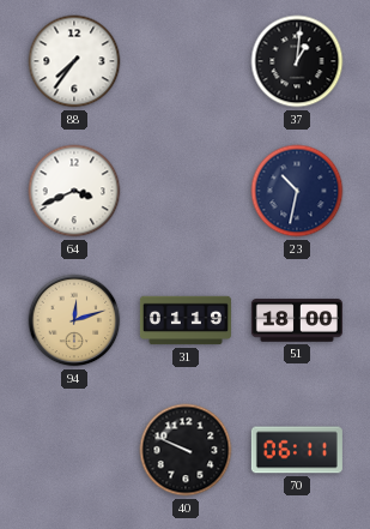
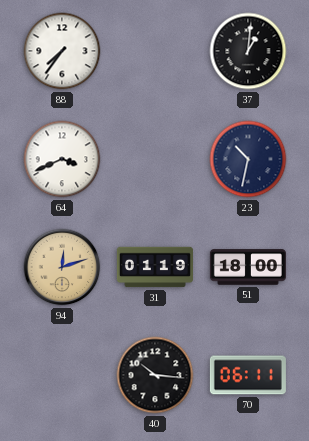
40: 9:49 -> 10:16
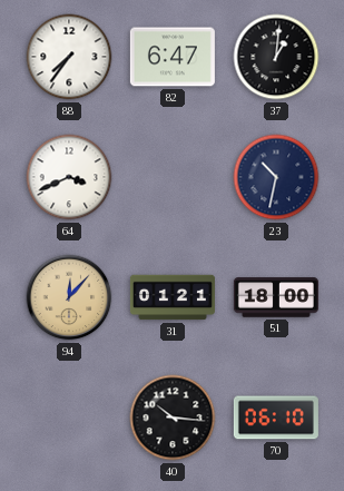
82: none -> 6:47
94: 12:12 -> 12:07
31: 01:19 -> 01:21
70: 06:11 -> 06:10
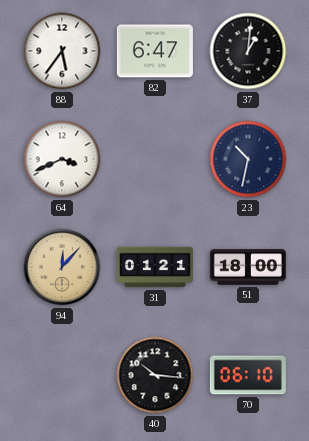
88: 7:36 -> 5:36
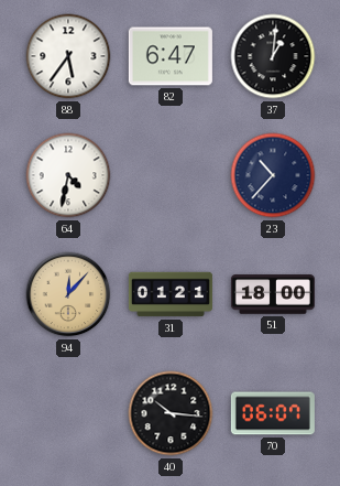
64: 3:41 -> 4:32
23: 10:32 -> 10:37
70: 06:10 -> 06:07
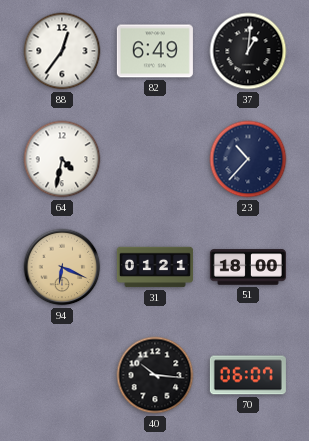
88: 5:36 -> 12:36
82: 6:47 -> 6:49
94: 12:07 -> 6:19
